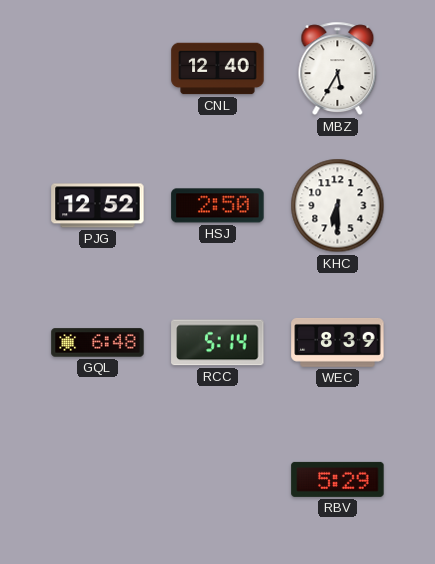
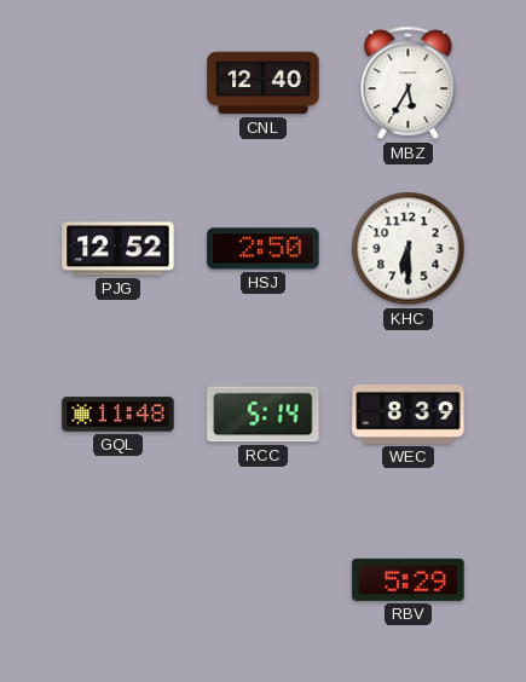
GQL: 6:48 -> 11:48
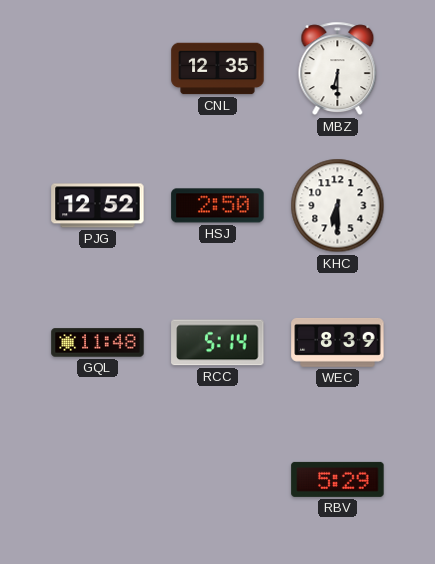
CNL: 12:40 -> 12:35
MBZ: 5:35 -> 6:30
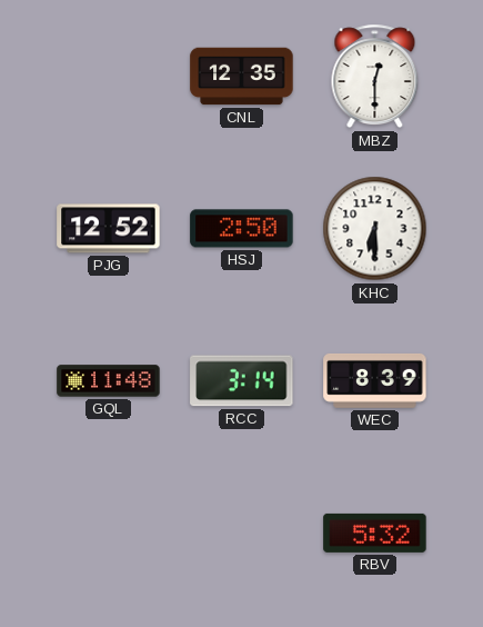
MBZ: 6:30 -> 12:30
RCC: 5:14 -> 3:14
RBV: 5:29 -> 5:32
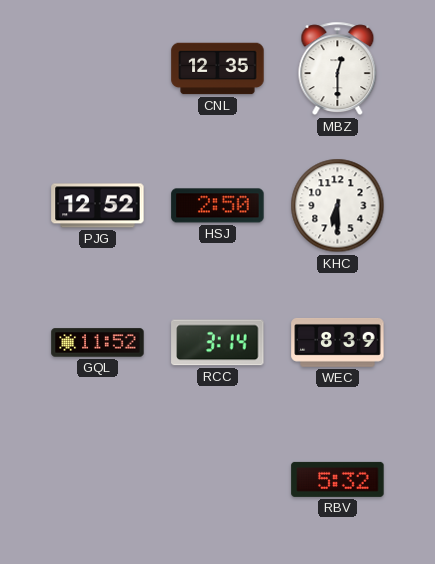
GQL: 11:48 -> 11:52
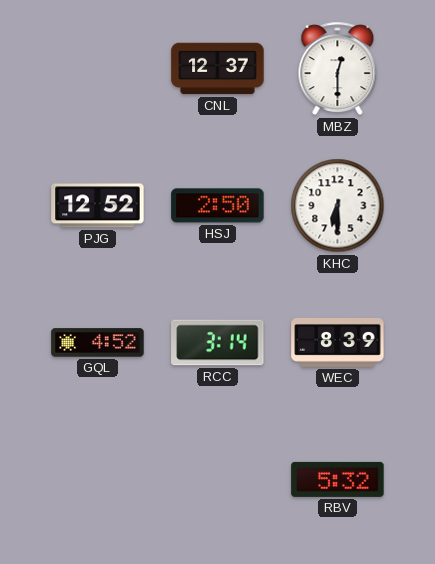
CNL: 12:35 -> 12:37
GQL: 11:52 -> 4:52
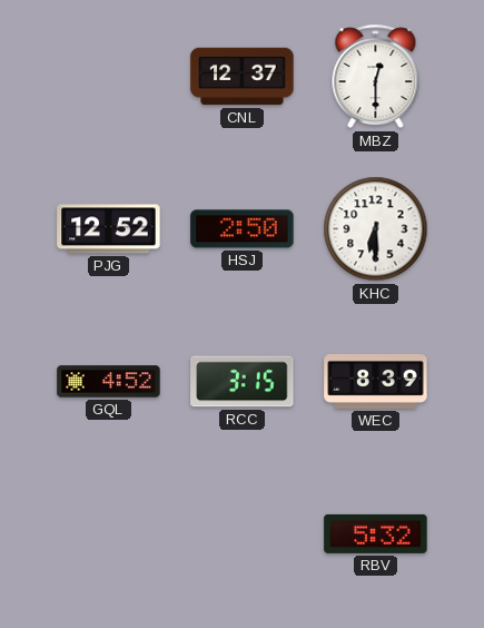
RCC: 3:14 -> 3:15
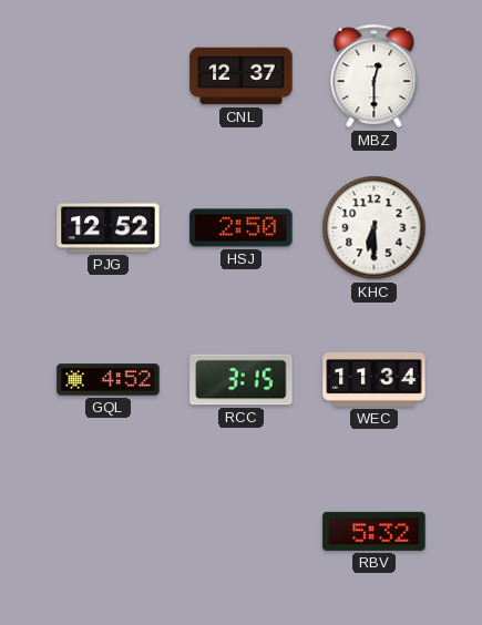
WEC: 8:39 -> 11:34
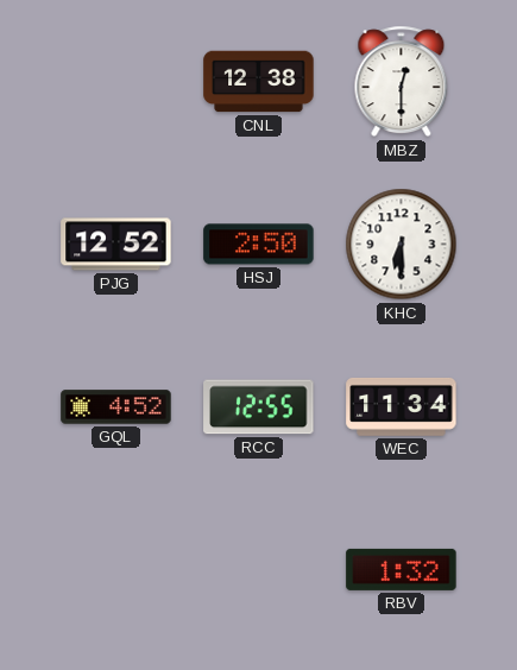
CNL: 12:37 -> 12:38
RCC: 3:15 -> 12:55
RBV: 5:32 -> 1:32
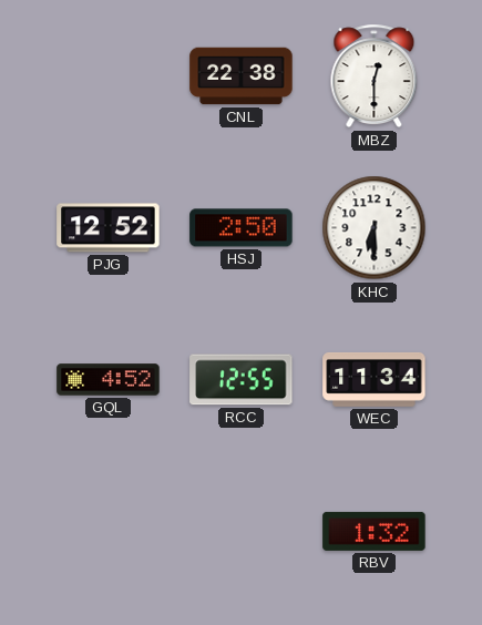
CNL: 12:38 -> 22:38
